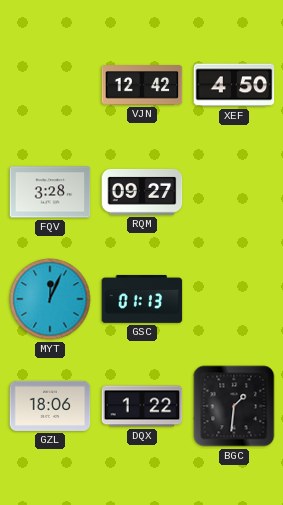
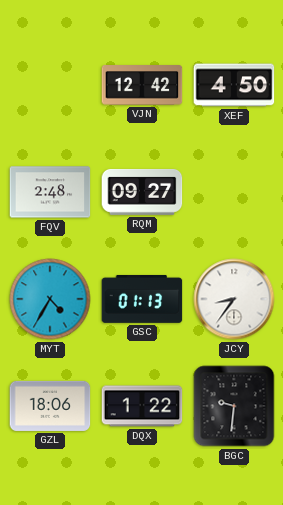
FQV: 3:28 -> 2:48
MYT: 12:04 -> 4:35
JCY: none -> 8:36
BGC: 1:31 -> 9:31
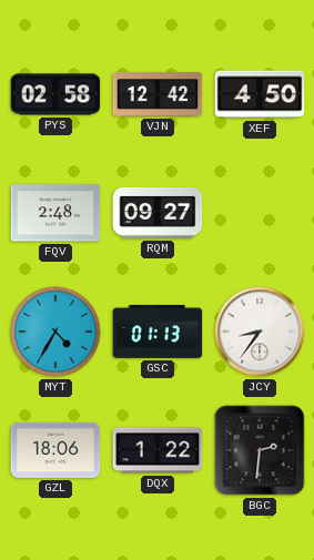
PYS: none -> 02:58
BGC: 9:31 -> 2:31
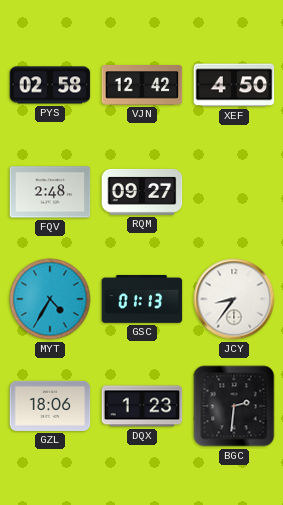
DQX: 1:22 -> 1:23
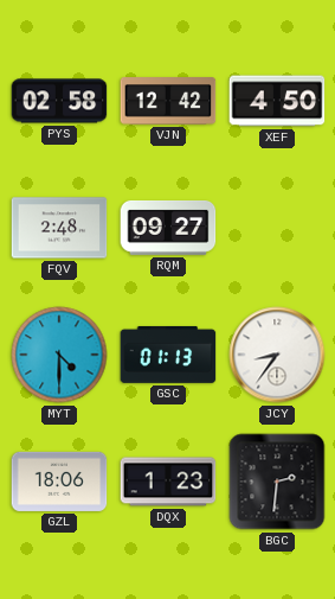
MYT: 4:35 -> 4:30
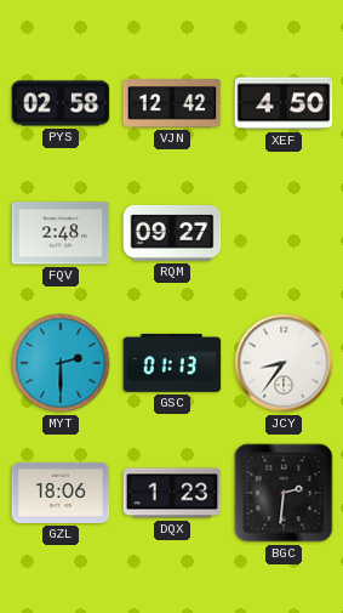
MYT: 4:30 -> 2:30
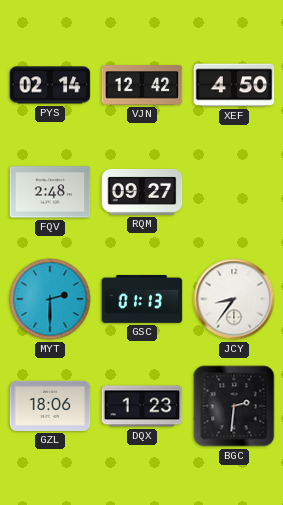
PYS: 02:58 -> 02:14
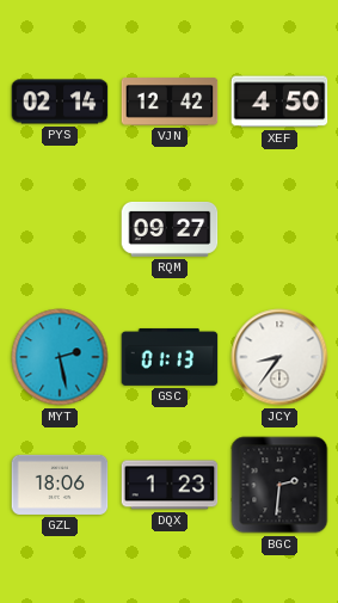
FQV: 2:48 -> none
MYT: 2:30 -> 2:28
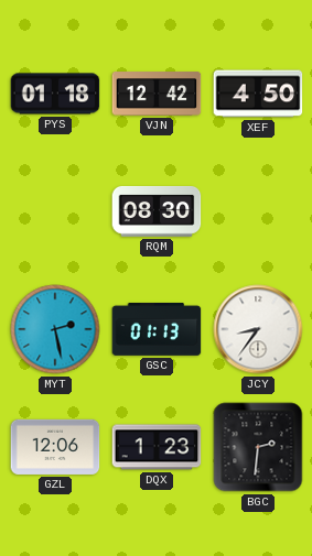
PYS: 02:14 -> 01:18
RQM: 09:27 -> 08:30
GZL: 18:06 -> 12:06
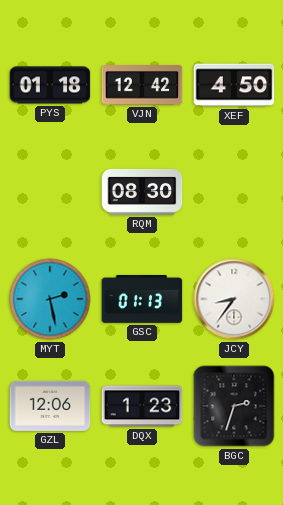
BGC: 2:31 -> 2:33
